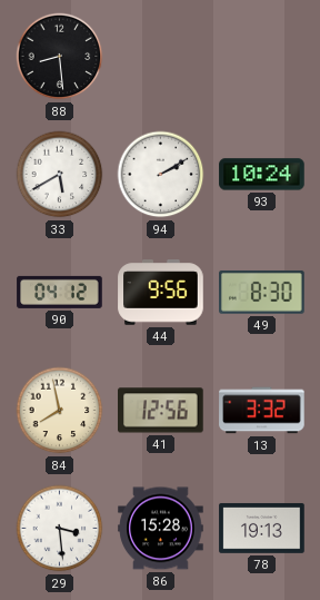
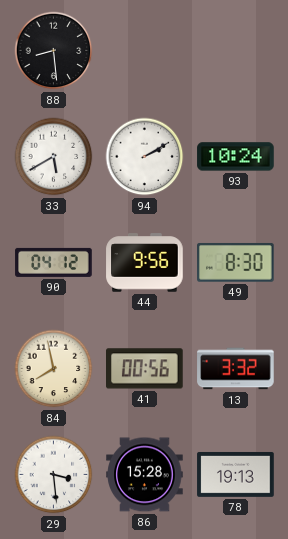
41: 12:56 -> 00:56
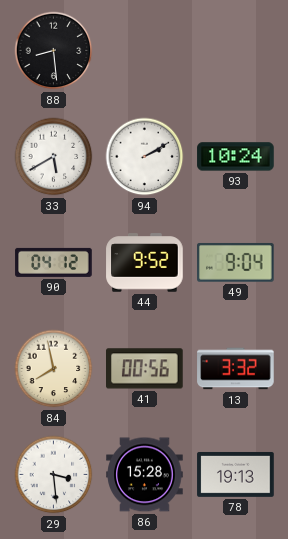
44: 9:56 -> 9:52
49: 8:30 -> 9:04
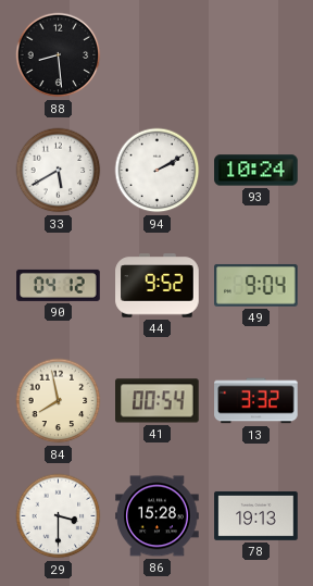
41: 00:56 -> 00:54
29: 3:29 -> 3:30
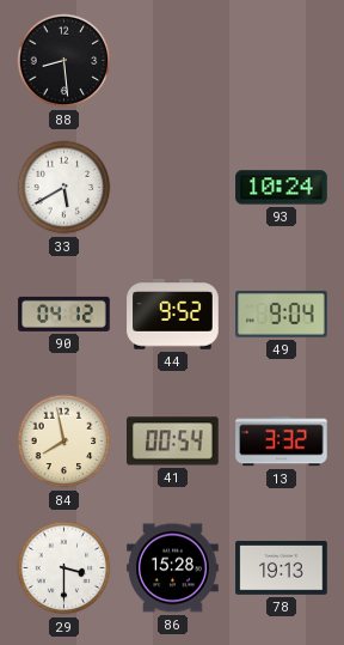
94: 2:10 -> none
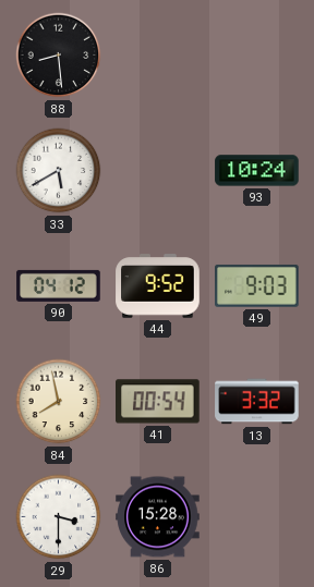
49: 9:04 -> 9:03
78: 19:13 -> none
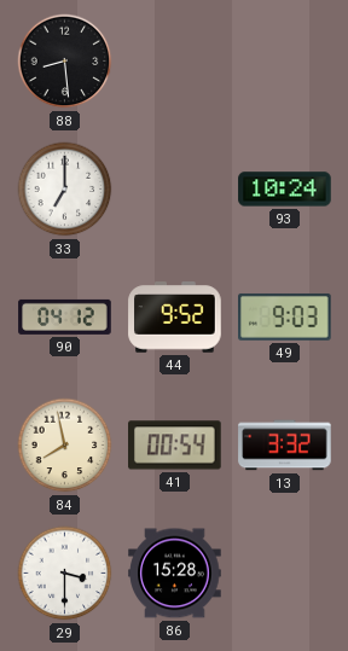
33: 5:40 -> 7:00
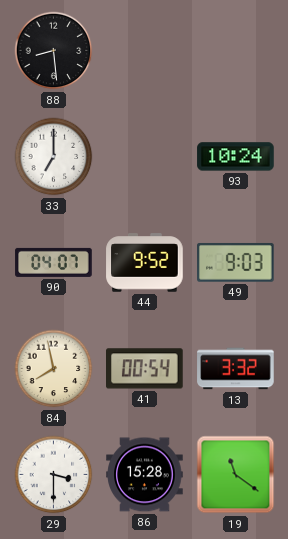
90: 04:12 -> 04:07
19: none -> 11:21
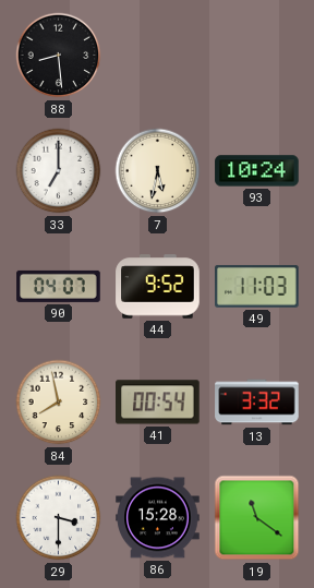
7: none -> 5:32
49: 9:03 -> 11:03
